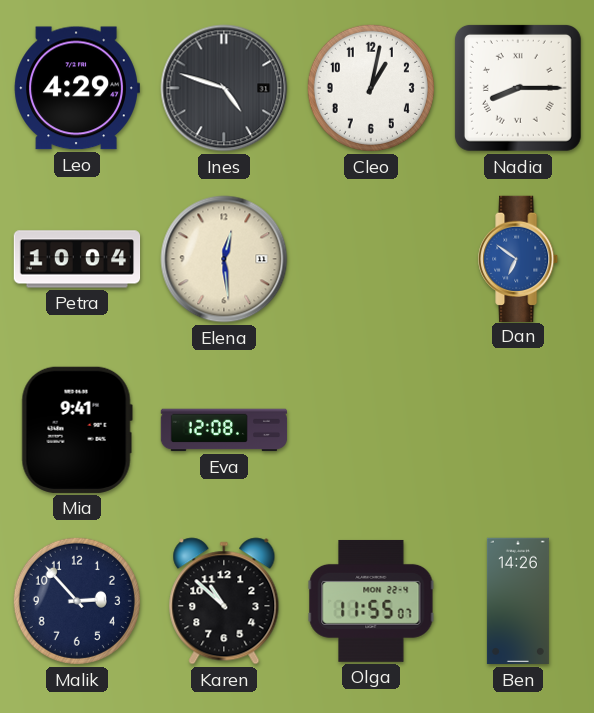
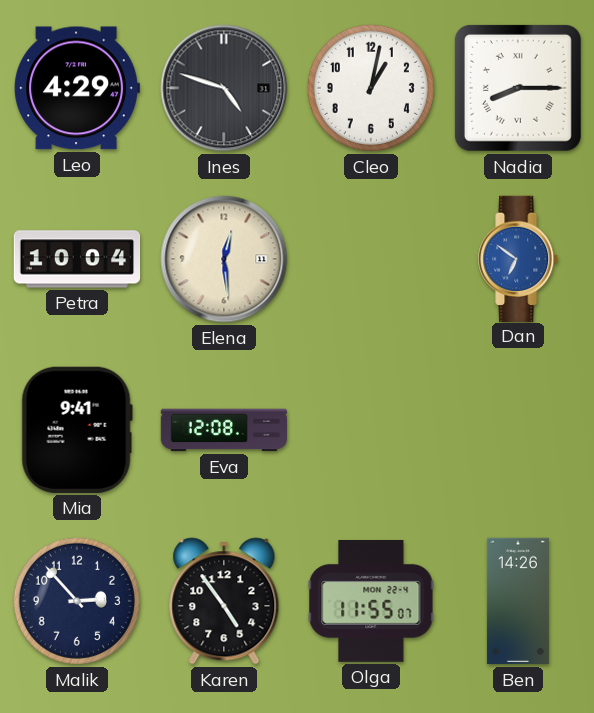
Karen: 10:52 -> 4:54
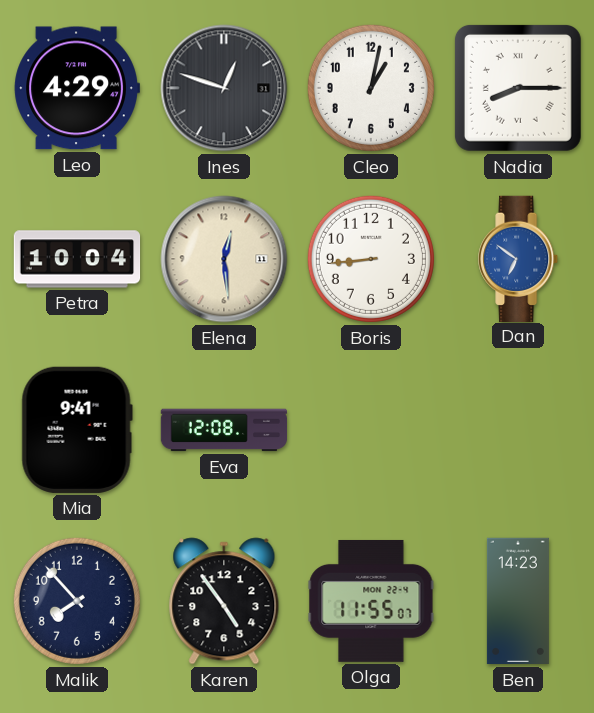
Ines: 4:48 -> 12:48
Boris: none -> 8:44
Malik: 2:53 -> 7:53
Ben: 14:26 -> 14:23
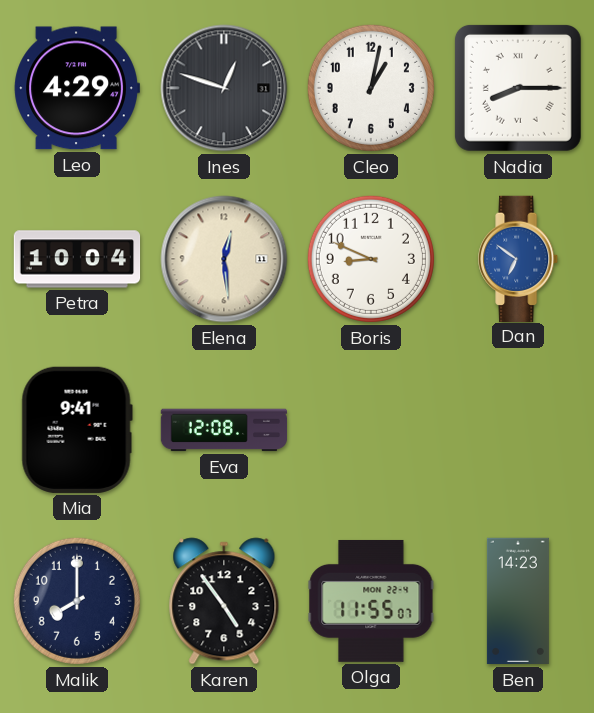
Boris: 8:44 -> 8:49
Malik: 7:53 -> 8:00
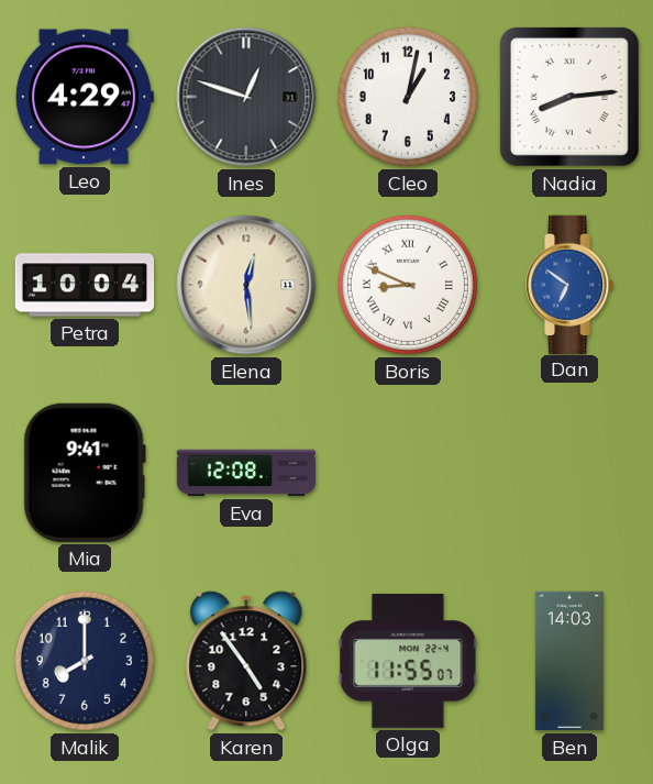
Nadia: 8:15 -> 8:14
Boris numerals: Arabic -> Roman
Ben: 14:23 -> 14:03
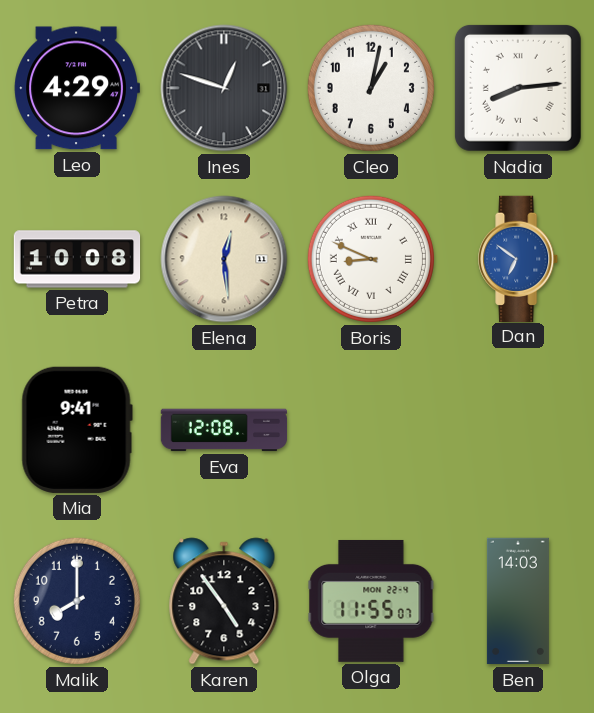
Petra: 10:04 -> 10:08
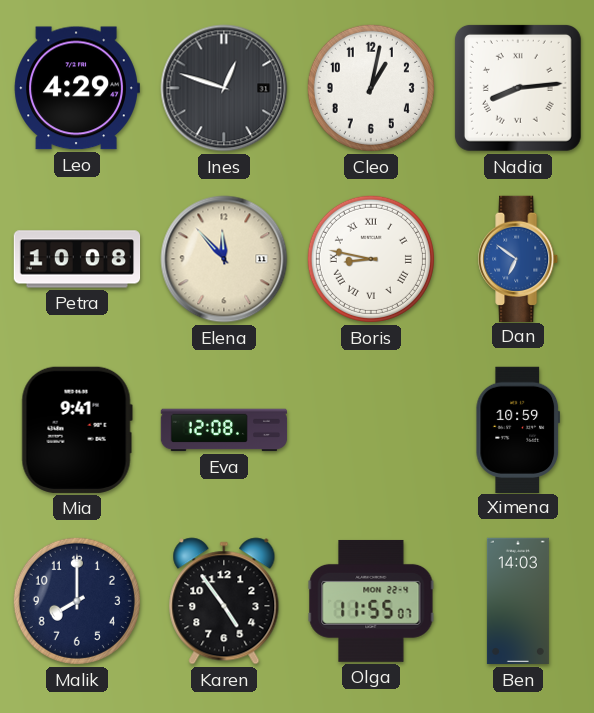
Elena: 12:29 -> 11:53
Boris: 8:49 -> 8:47
Ximena: none -> 10:59
